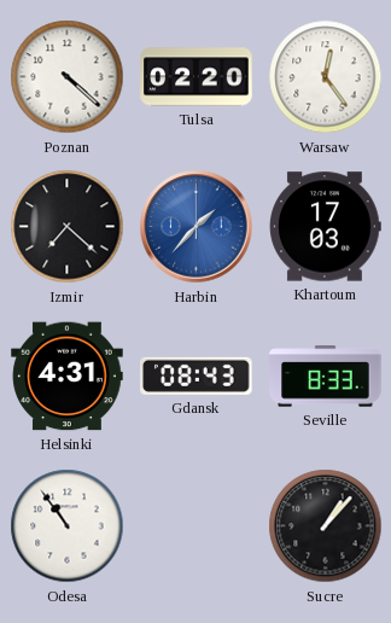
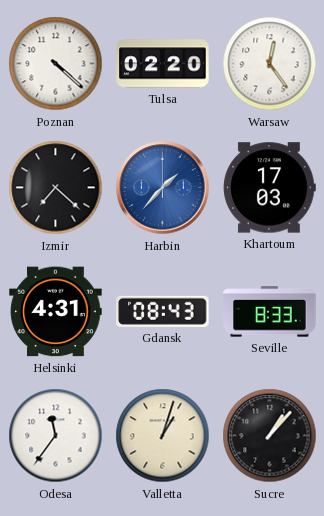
Odesa: 10:54 -> 11:36
Valletta: none -> 1:03
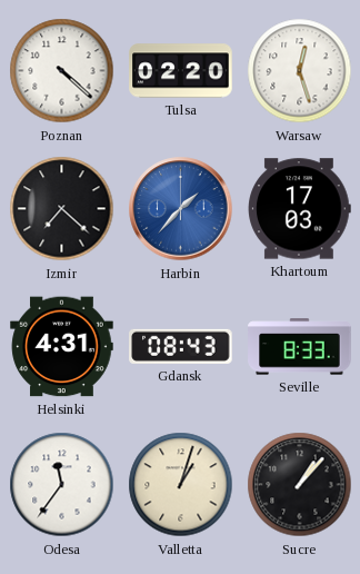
Warsaw: 12:24 -> 12:27
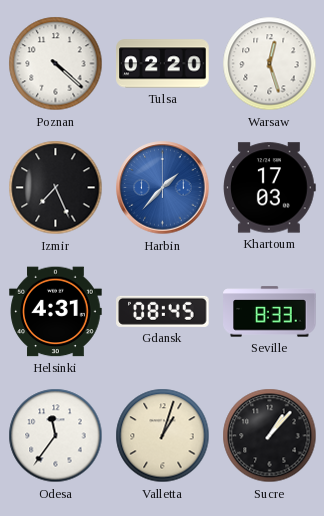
Izmir: 7:22 -> 7:26
Gdansk: 08:43 -> 08:45
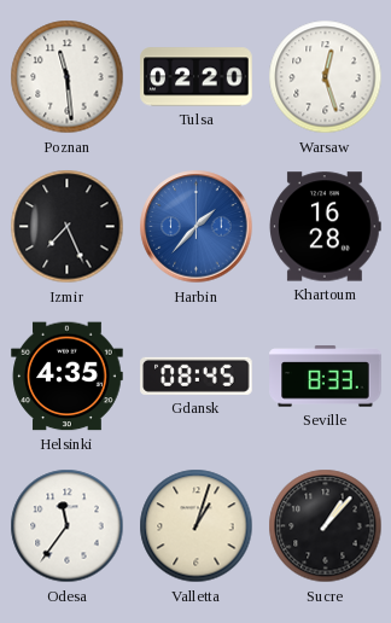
Poznan: 4:22 -> 11:29
Khartoum: 17:03 -> 16:28
Helsinki: 4:31 -> 4:35
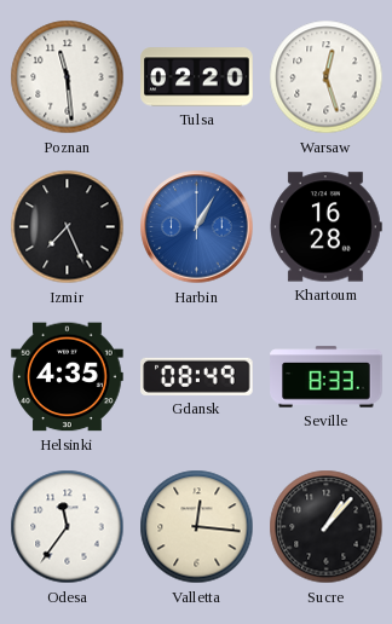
Harbin: 1:37 -> 1:05
Gdansk: 08:45 -> 08:49
Valletta: 1:03 -> 12:16
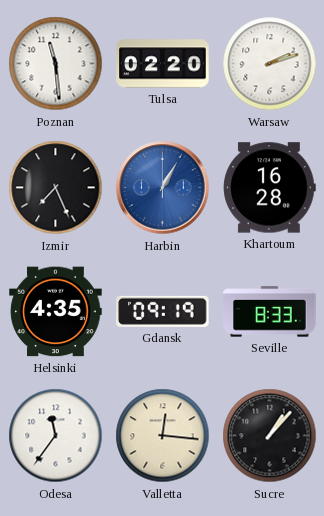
Warsaw: 12:27 -> 2:12
Gdansk: 08:49 -> 09:19
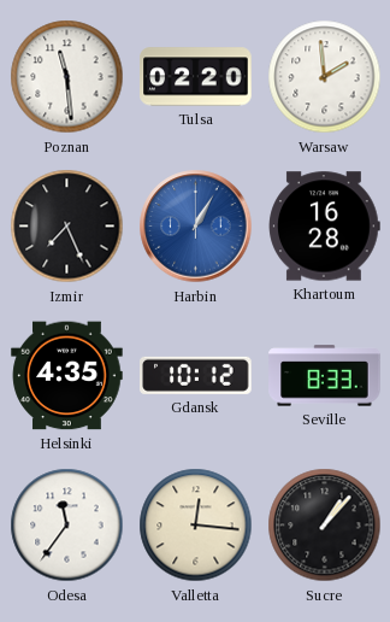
Warsaw: 2:12 -> 1:59
Gdansk: 09:19 -> 10:12
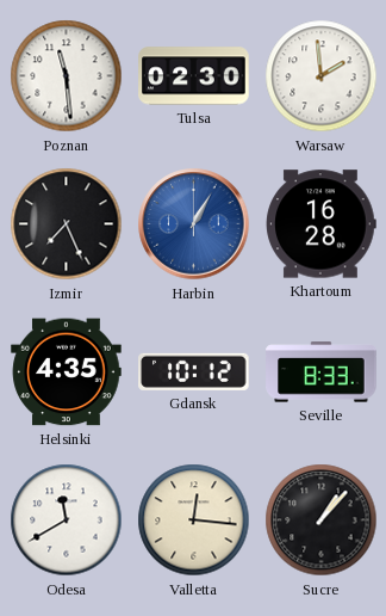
Tulsa: 02:20 -> 02:30
Odesa: 11:36 -> 11:40
